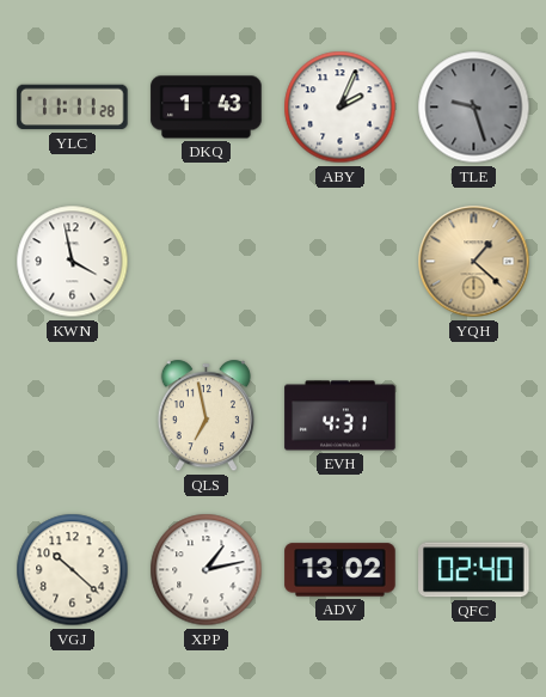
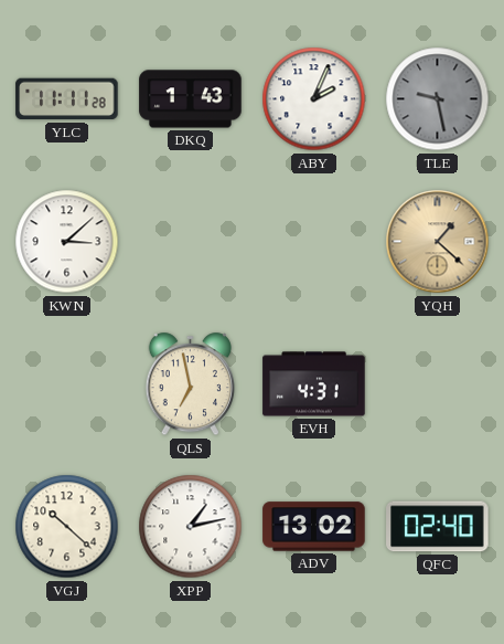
TLE: 9:27 -> 9:28
KWN: 3:58 -> 3:08
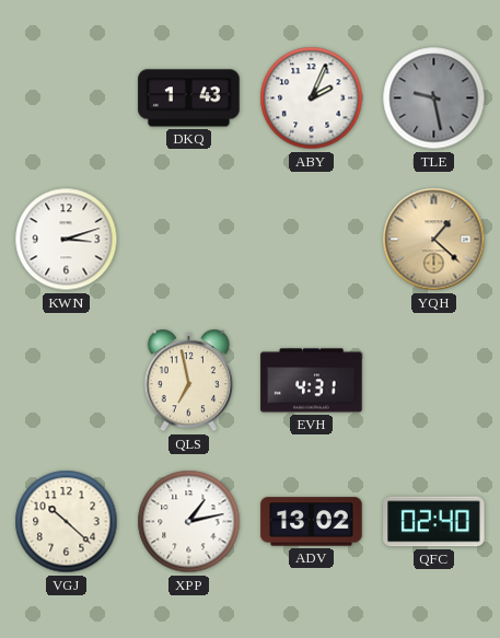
YLC: 11:11 -> none
KWN: 3:08 -> 3:12
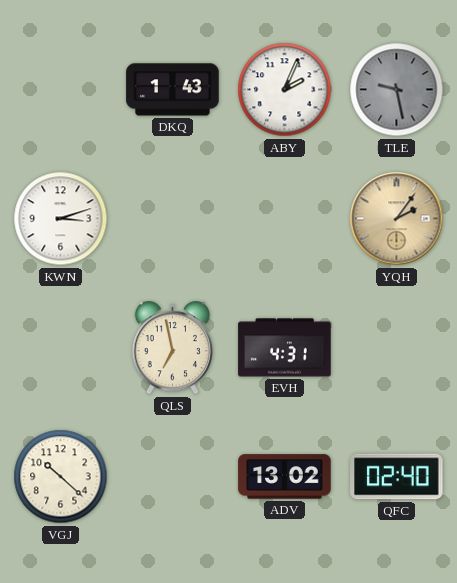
YQH: 1:22 -> 2:06
XPP: 1:13 -> none
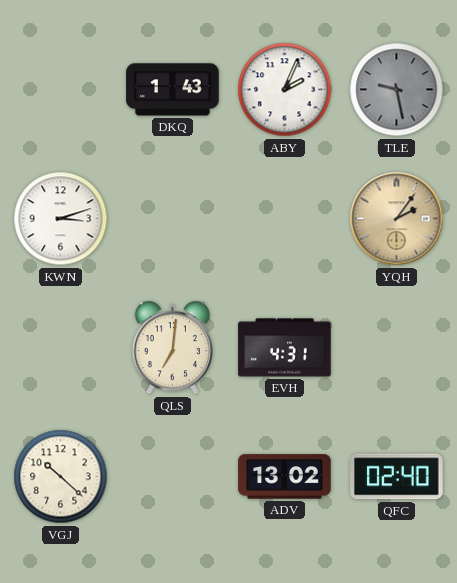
QLS: 6:58 -> 7:01
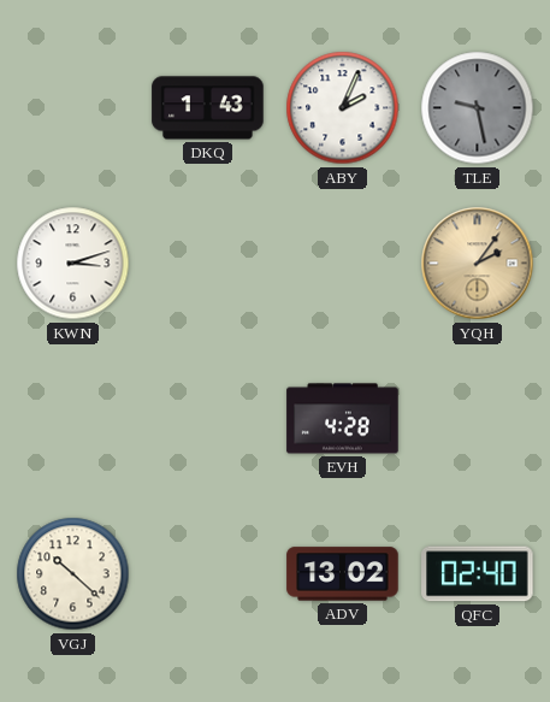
QLS: 7:01 -> none
EVH: 4:31 -> 4:28
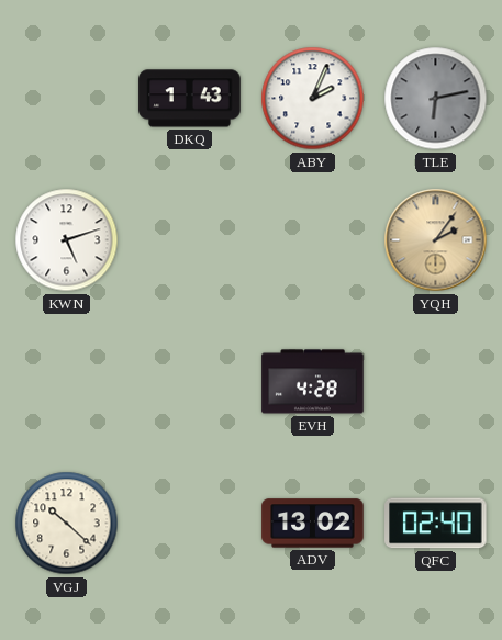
TLE: 9:28 -> 6:13
KWN: 3:12 -> 5:12
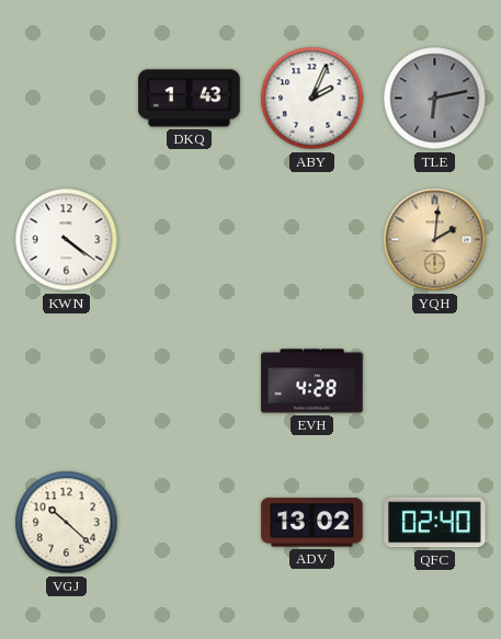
KWN: 5:12 -> 4:21
YQH: 2:06 -> 2:01
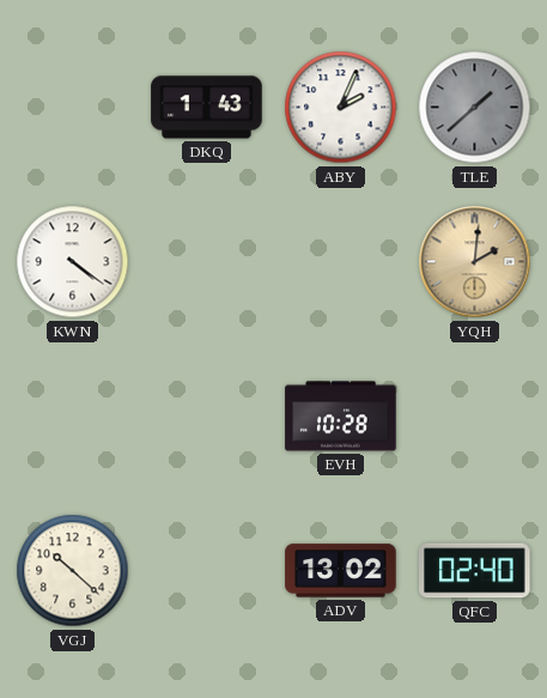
TLE: 6:13 -> 1:38
EVH: 4:28 -> 10:28
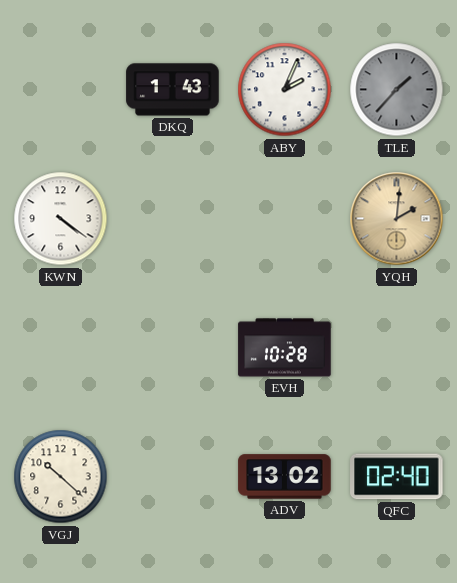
TLE: 1:38 -> 1:37
